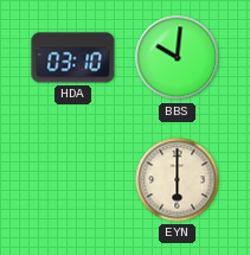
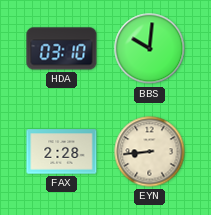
FAX: none -> 2:28
EYN: 6:00 -> 8:44
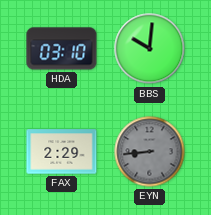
FAX: 2:28 -> 2:29
EYN dial: cream -> grey
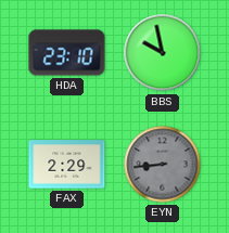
HDA: 03:10 -> 23:10
BBS: 10:01 -> 9:58
